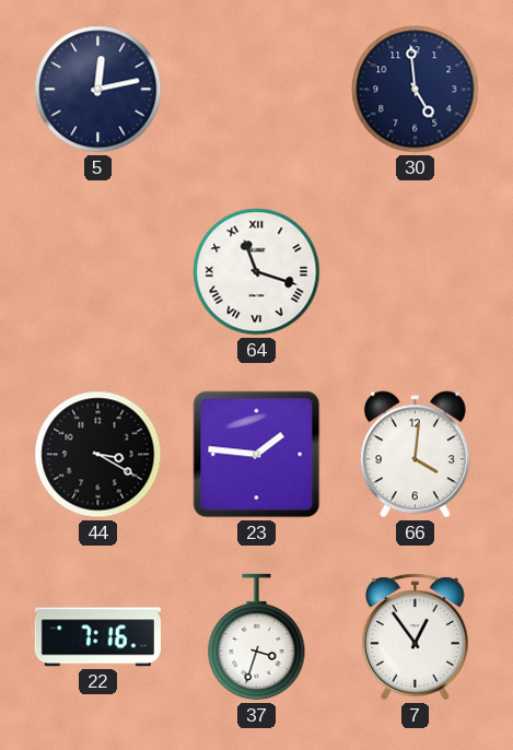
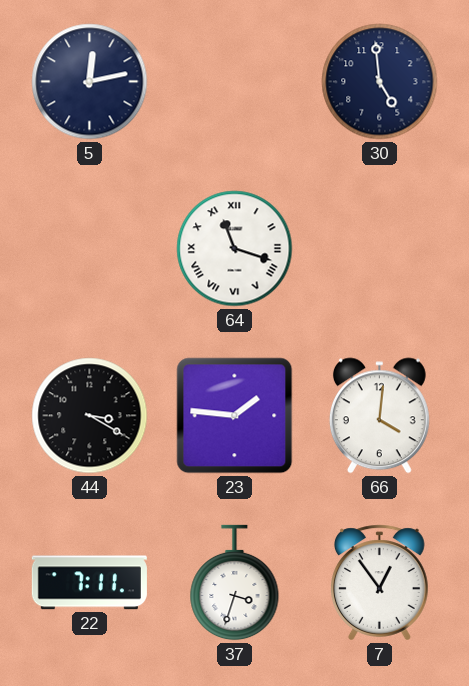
22: 7:16 -> 7:11
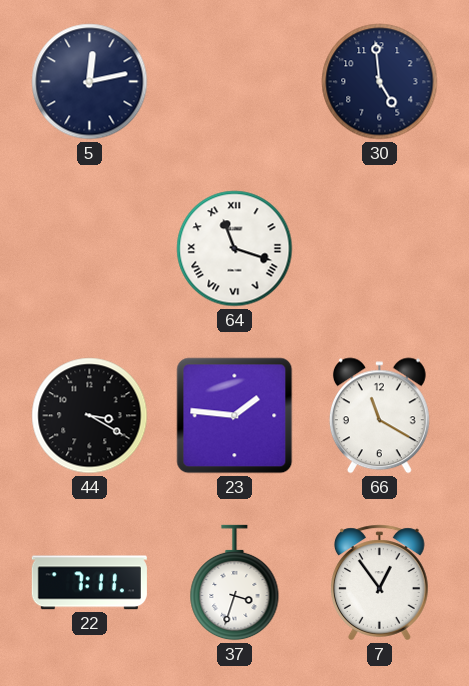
66: 4:01 -> 11:20
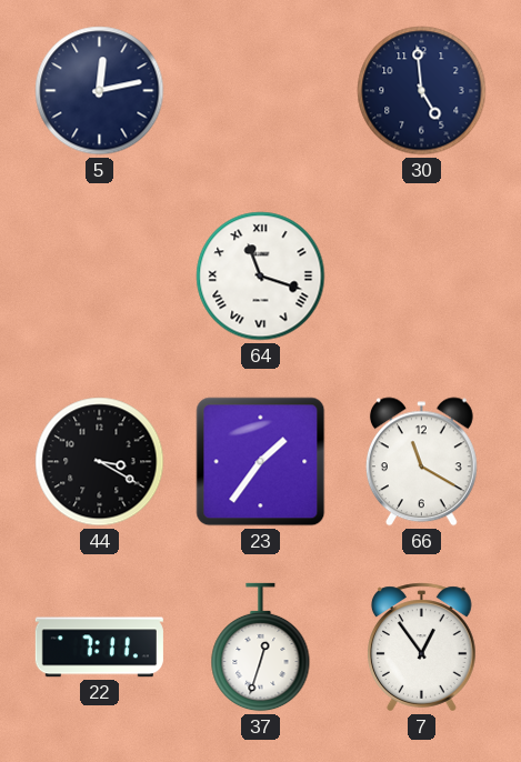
23: 1:46 -> 1:36
37: 3:33 -> 12:33
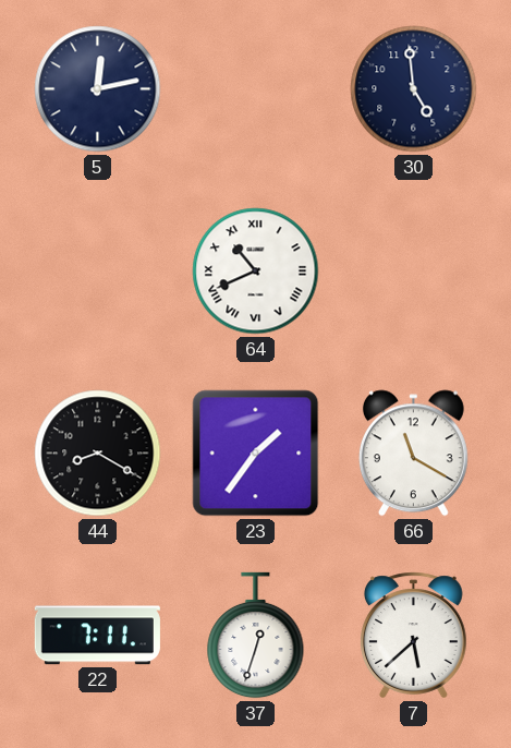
64: 11:18 -> 10:41
44: 3:20 -> 8:20
7: 12:54 -> 5:38
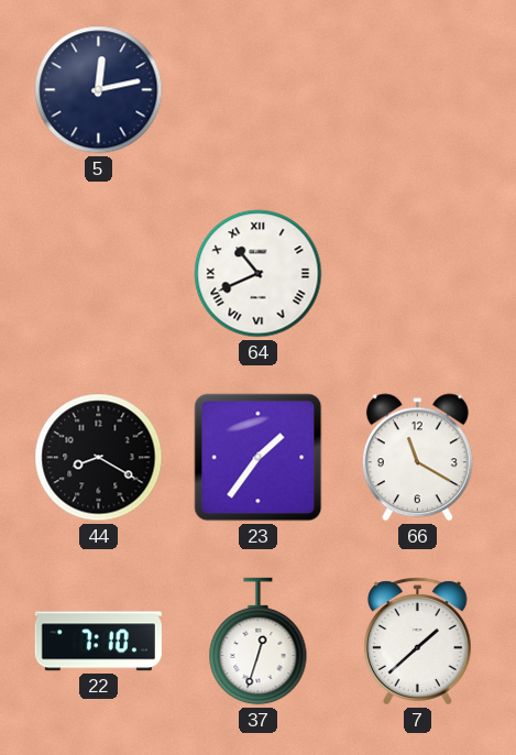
30: 4:59 -> none
22: 7:11 -> 7:10
7: 5:38 -> 1:38
